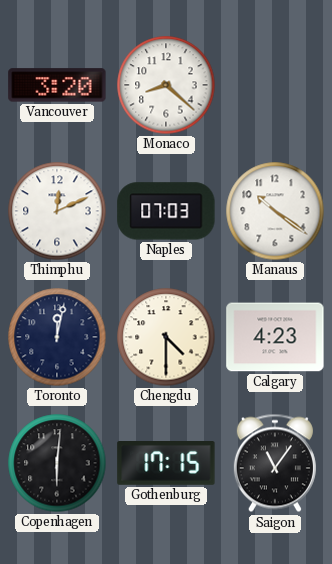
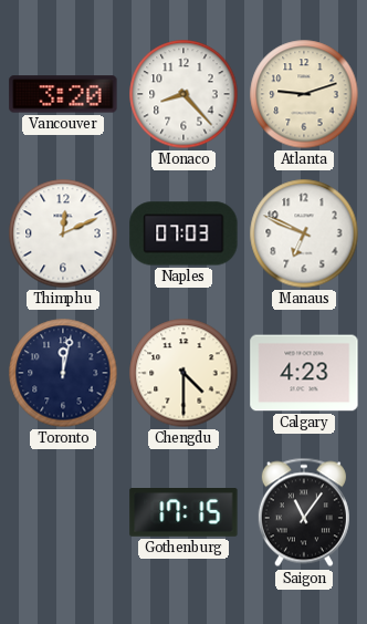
Monaco: 8:22 -> 8:23
Atlanta: none -> 9:12
Manaus: 10:21 -> 6:49
Copenhagen: 6:01 -> none
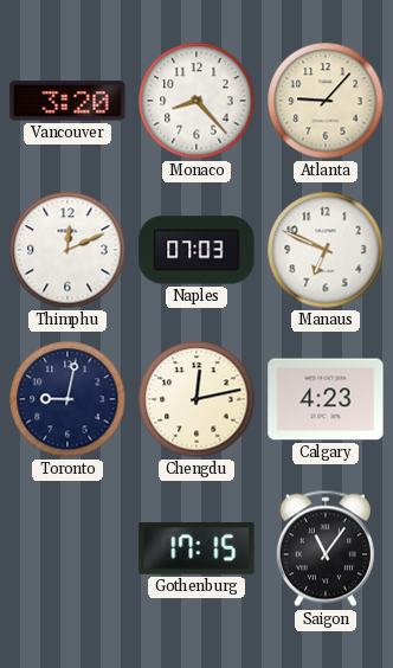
Atlanta: 9:12 -> 9:07
Toronto: 12:02 -> 9:02
Chengdu: 4:30 -> 12:13
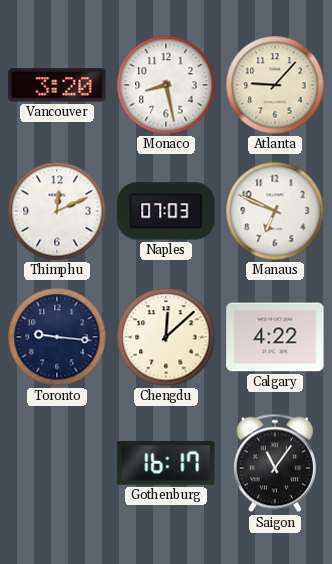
Monaco: 8:23 -> 8:28
Toronto: 9:02 -> 9:16
Chengdu: 12:13 -> 12:08
Calgary: 4:23 -> 4:22
Gothenburg: 17:15 -> 16:17
